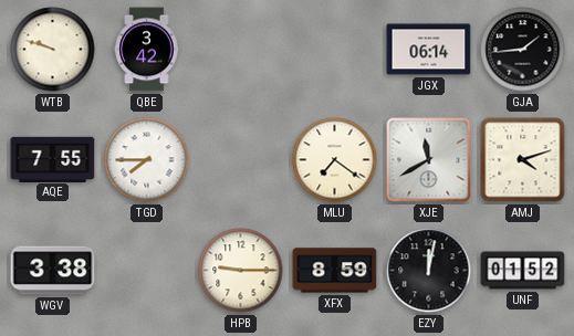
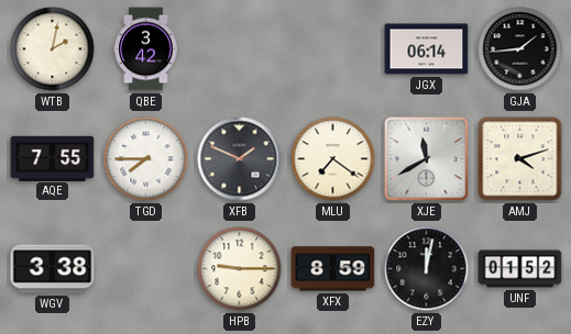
WTB: 9:48 -> 2:02
XFB: none -> 1:49
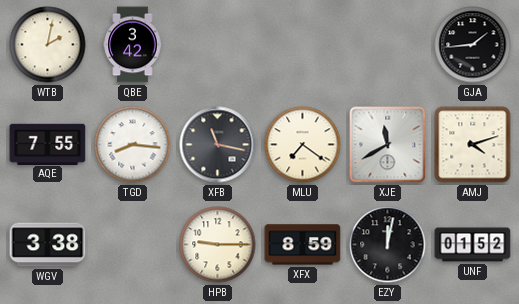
JGX: 06:14 -> none
TGD: 7:45 -> 8:16
XFB: 1:49 -> 11:17
